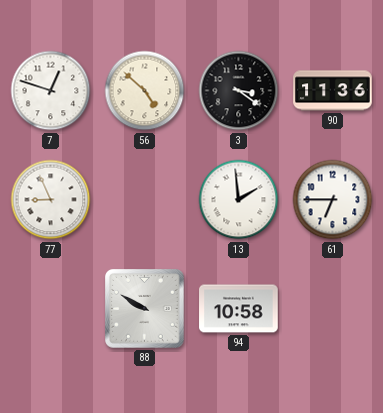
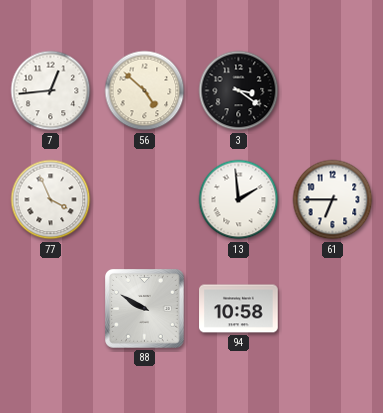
7: 12:48 -> 12:44
90: 11:36 -> none
77: 8:56 -> 3:56
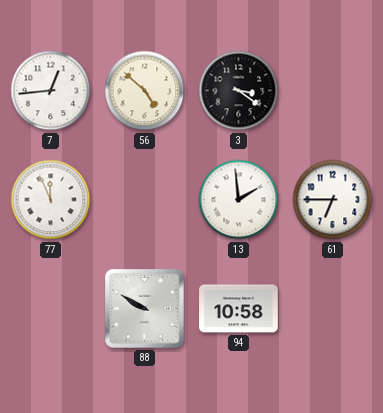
77: 3:56 -> 11:56
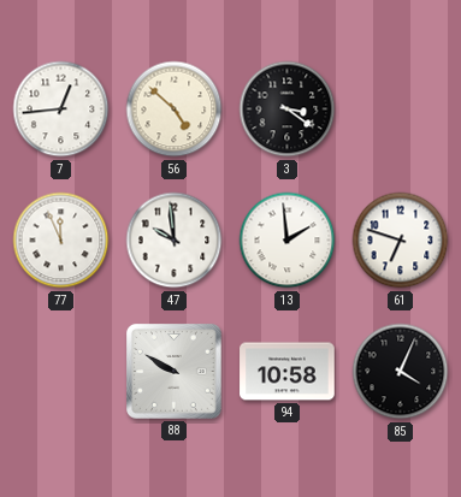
47: none -> 9:59
61: 6:45 -> 6:48
85: none -> 4:04
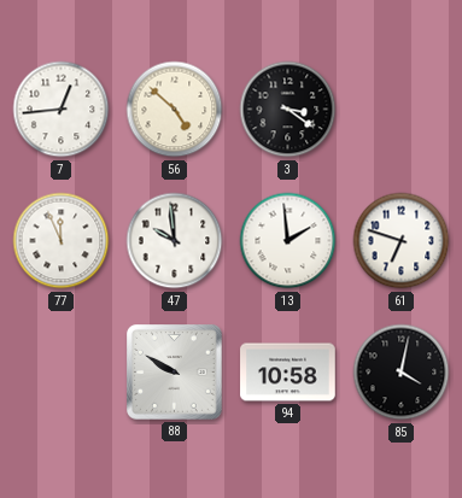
85: 4:04 -> 4:02
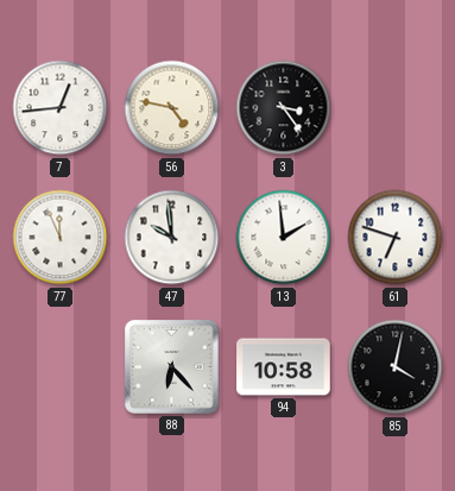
56: 4:52 -> 4:47
3: 3:21 -> 3:24
88: 9:50 -> 6:23
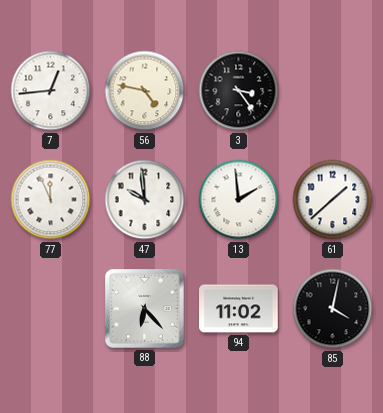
61: 6:48 -> 1:38
94: 10:58 -> 11:02
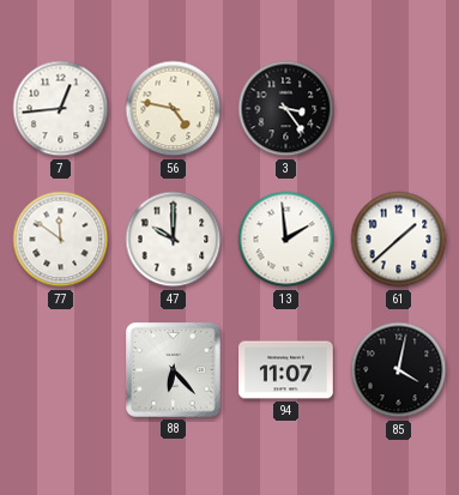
77: 11:56 -> 11:51
47: 9:59 -> 10:00
94: 11:02 -> 11:07
